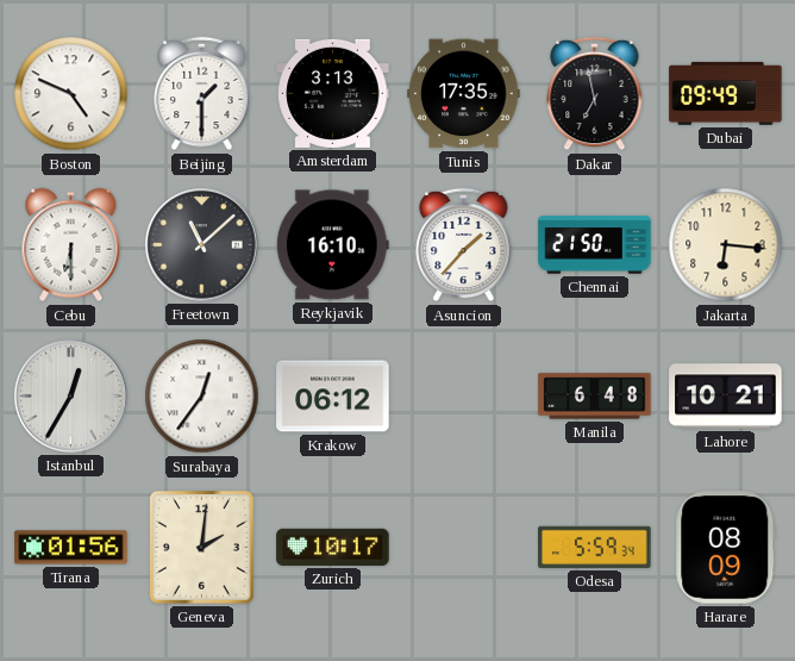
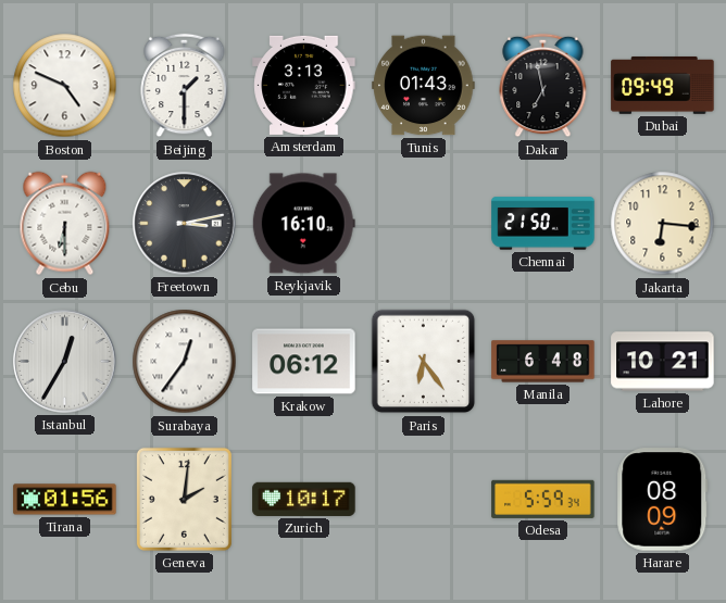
Tunis: 17:35 -> 01:43
Freetown: 11:08 -> 3:13
Asuncion: 1:37 -> none
Paris: none -> 6:24
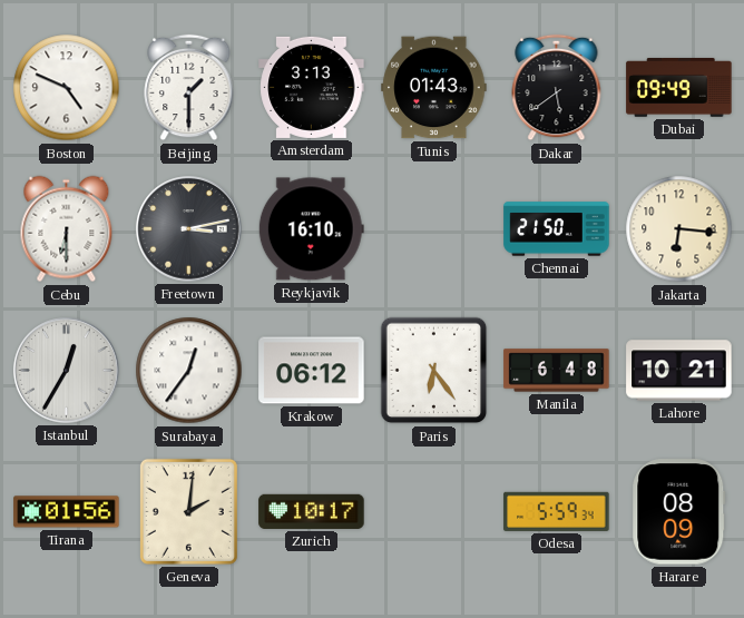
Dakar: 6:58 -> 5:39
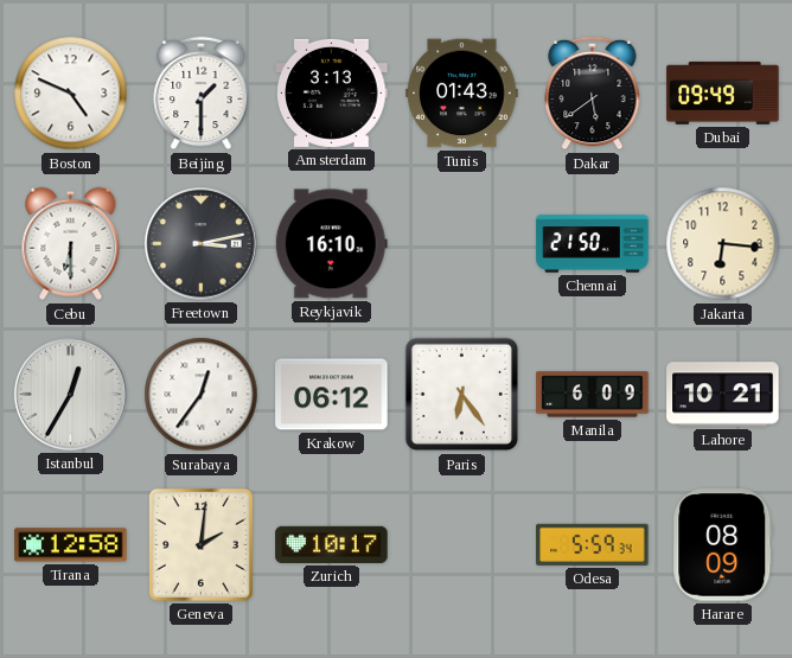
Manila: 6:48 -> 6:09
Tirana: 01:56 -> 12:58
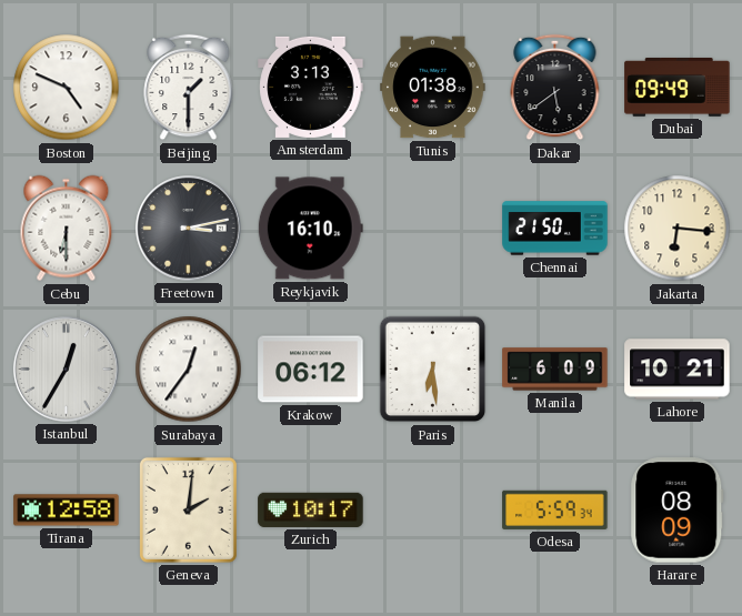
Tunis: 01:43 -> 01:38
Paris: 6:24 -> 6:29
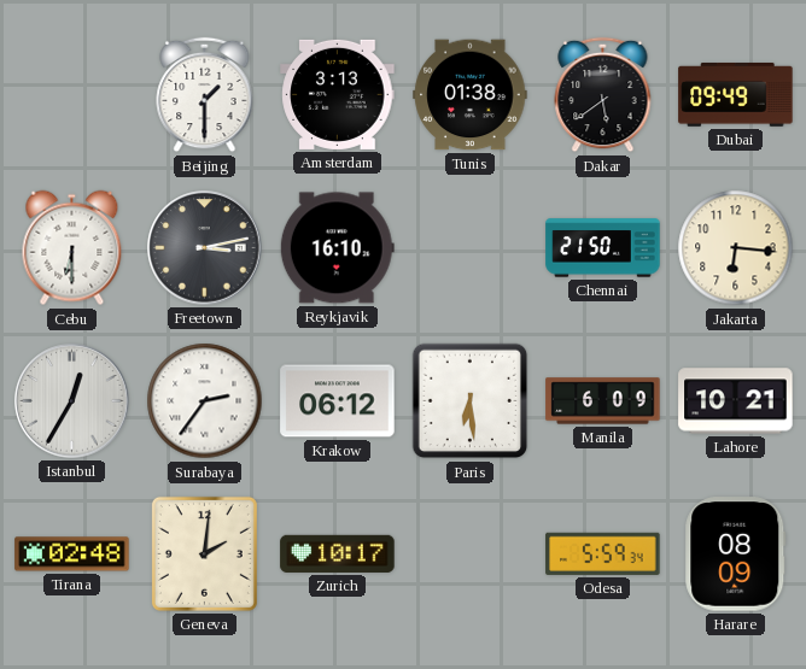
Boston: 4:49 -> none
Surabaya: 12:36 -> 2:36
Tirana: 12:58 -> 02:48
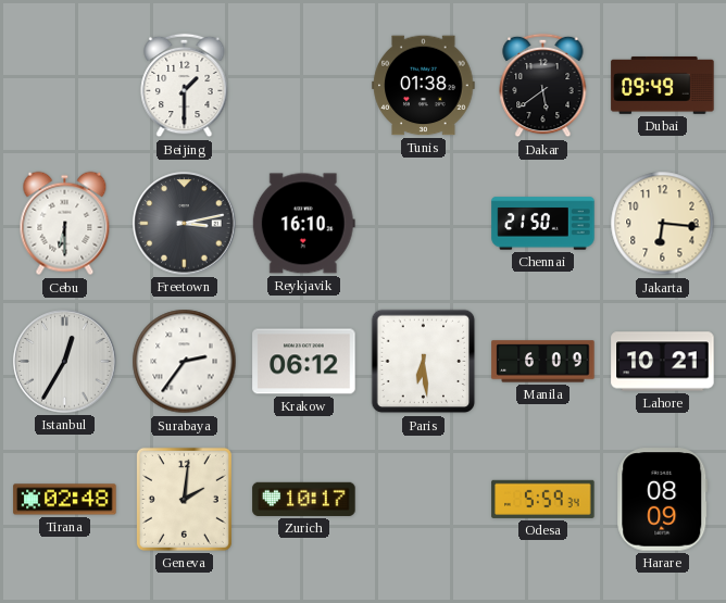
Amsterdam: 3:13 -> none
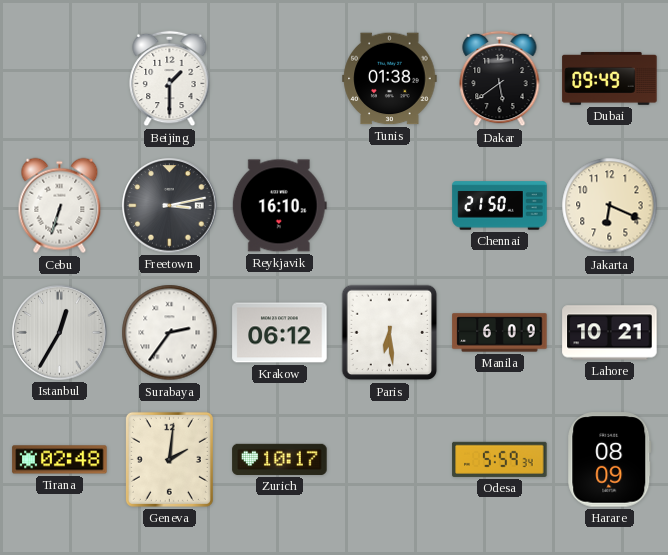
Cebu: 6:30 -> 6:33
Jakarta: 6:16 -> 6:19
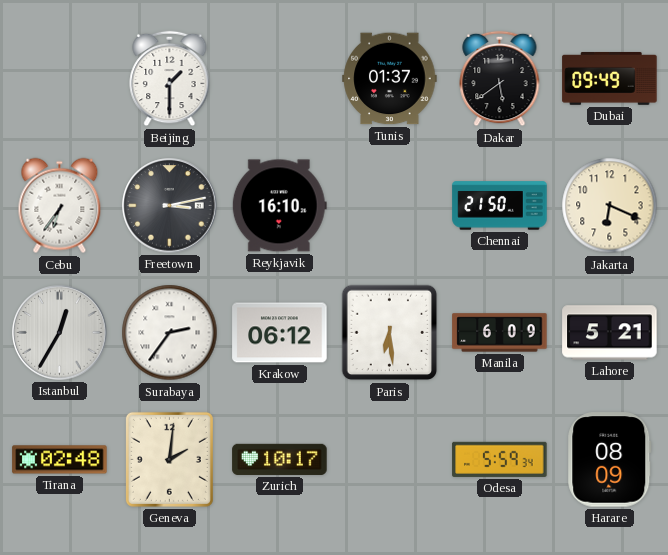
Tunis: 01:38 -> 01:37
Cebu: 6:33 -> 6:36
Lahore: 10:21 -> 5:21
